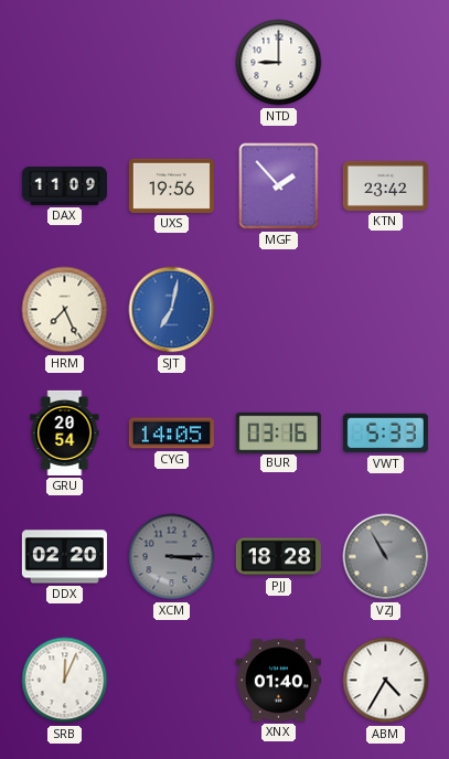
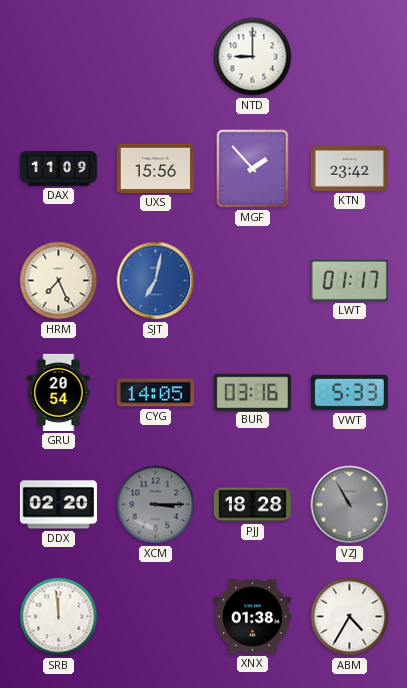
UXS: 19:56 -> 15:56
LWT: none -> 01:17
SRB: 12:04 -> 11:59
XNX: 01:40 -> 01:38
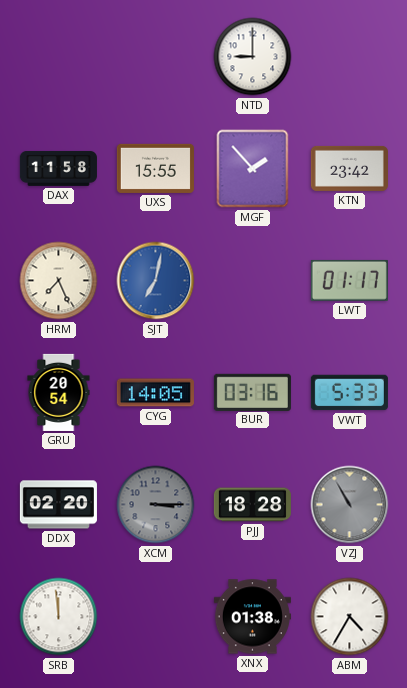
DAX: 11:09 -> 11:58
UXS: 15:56 -> 15:55
